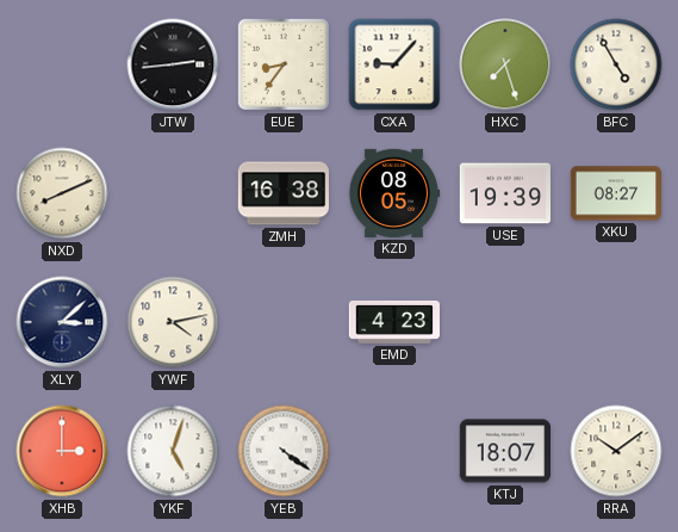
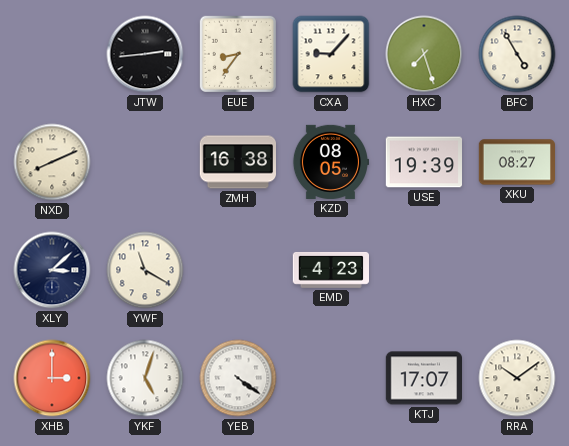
YWF: 4:13 -> 11:20
KTJ: 18:07 -> 17:07
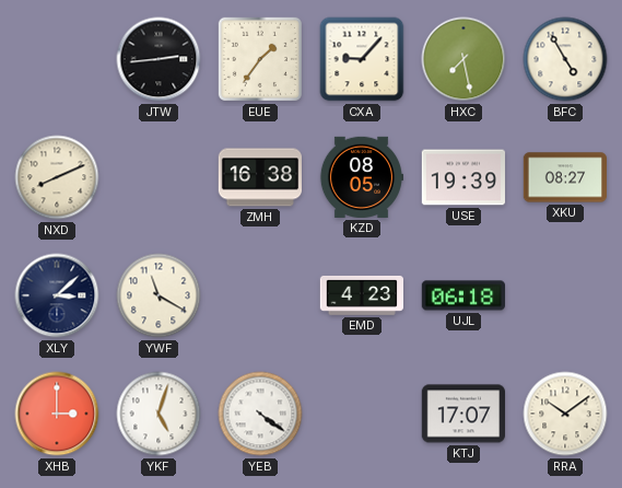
EUE: 8:36 -> 1:36
HXC: 7:27 -> 7:28
UJL: none -> 06:18
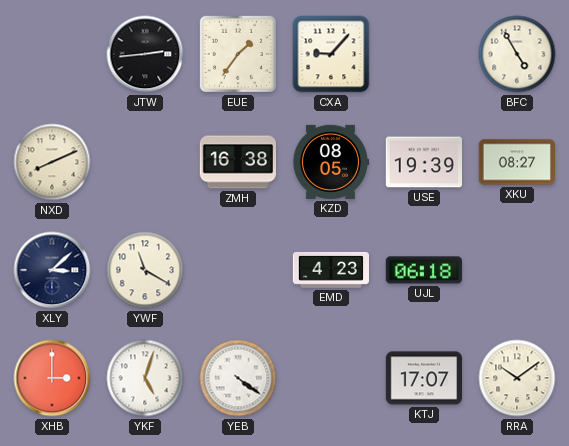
HXC: 7:28 -> none
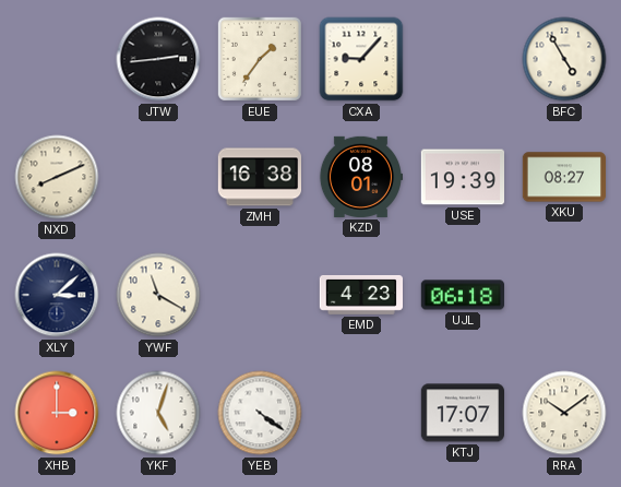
KZD: 08:05 -> 08:01
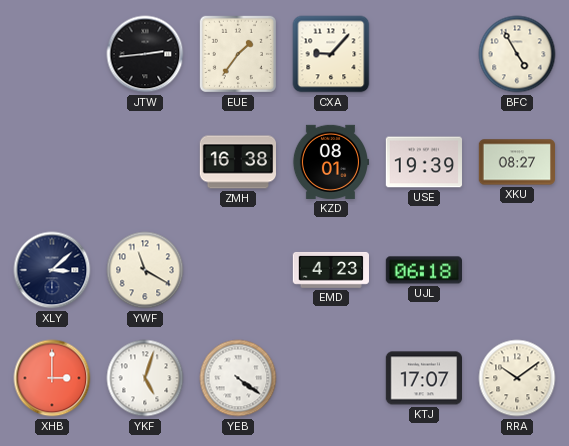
NXD: 8:11 -> none
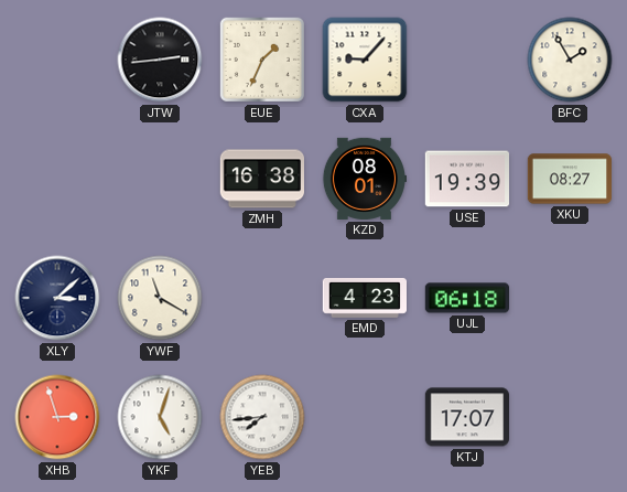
EUE: 1:36 -> 1:34
BFC: 4:55 -> 1:55
XHB: 3:00 -> 2:57
YEB: 4:21 -> 7:44
RRA: 10:09 -> none
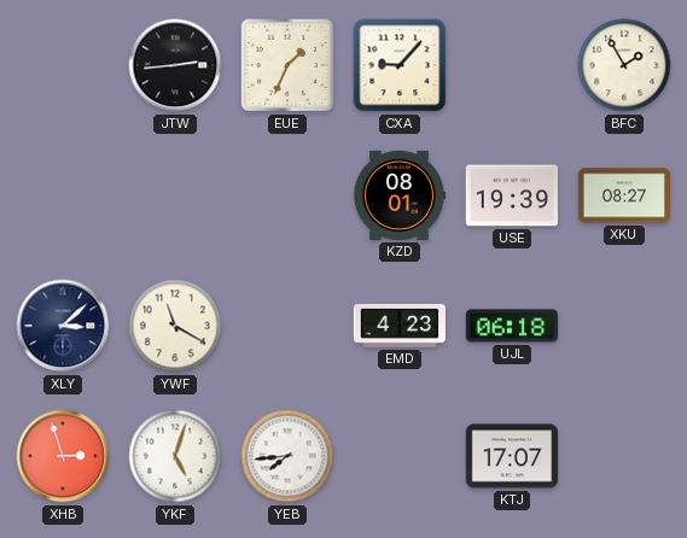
ZMH: 16:38 -> none
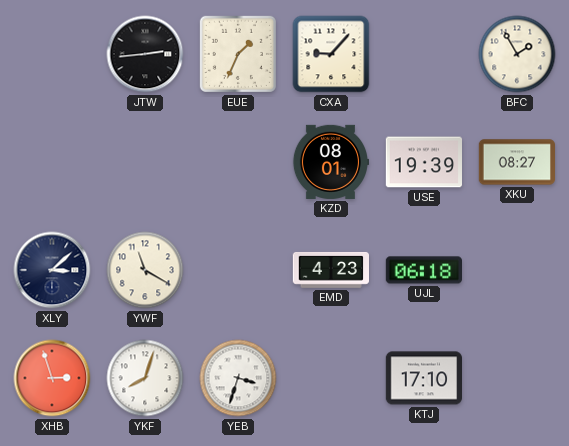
YKF: 5:03 -> 8:03
YEB: 7:44 -> 3:33
KTJ: 17:07 -> 17:10
